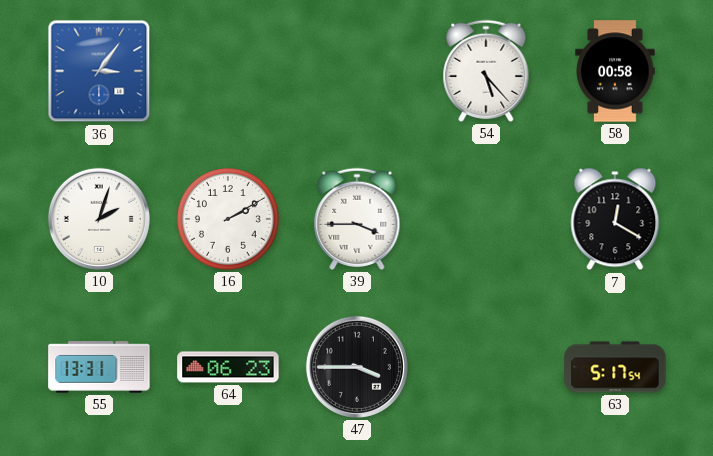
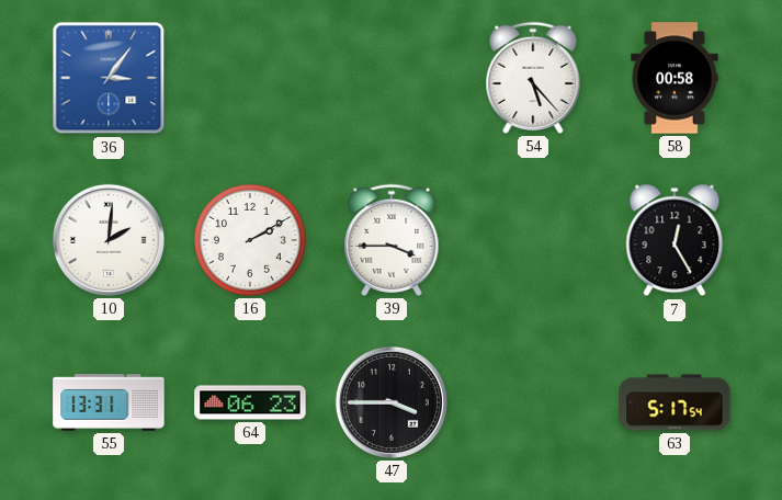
10: 2:03 -> 2:01
7: 12:20 -> 12:25
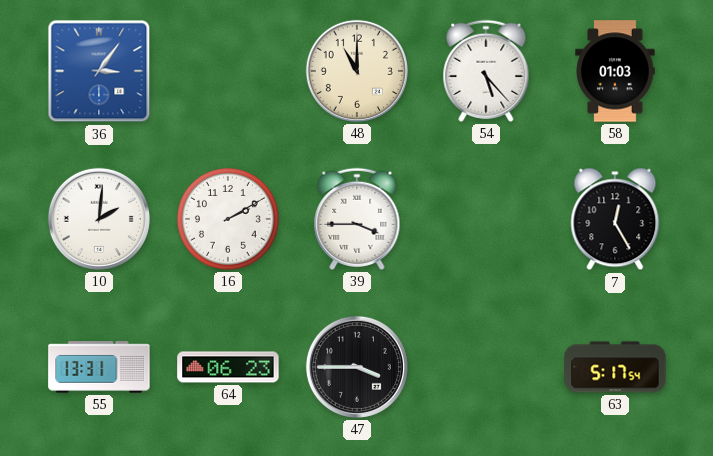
48: none -> 11:00
58: 00:58 -> 01:03
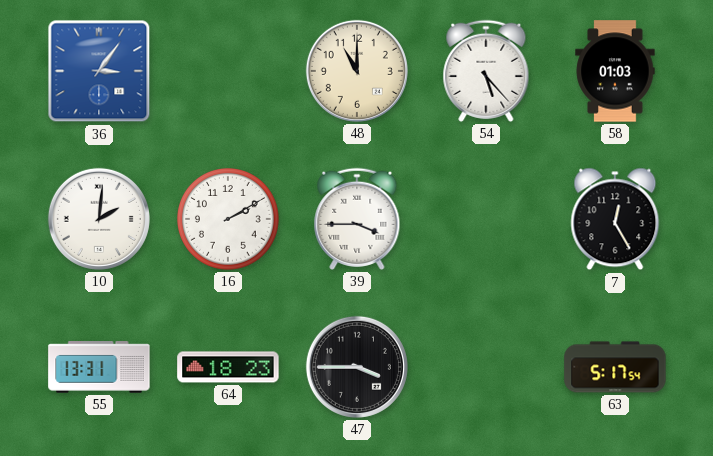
64: 06:23 -> 18:23
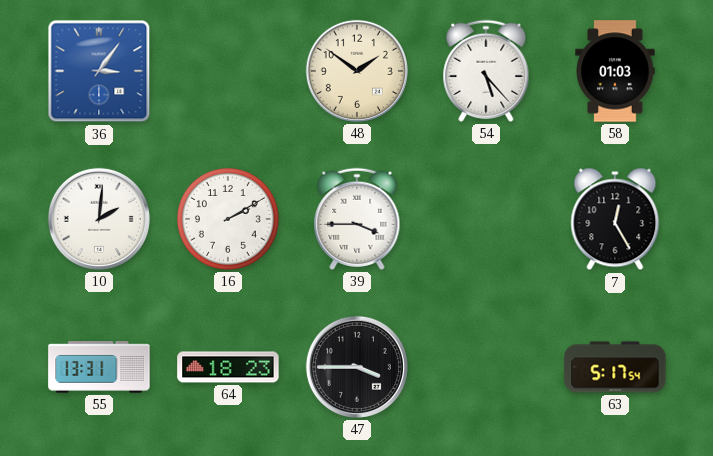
48: 11:00 -> 1:51
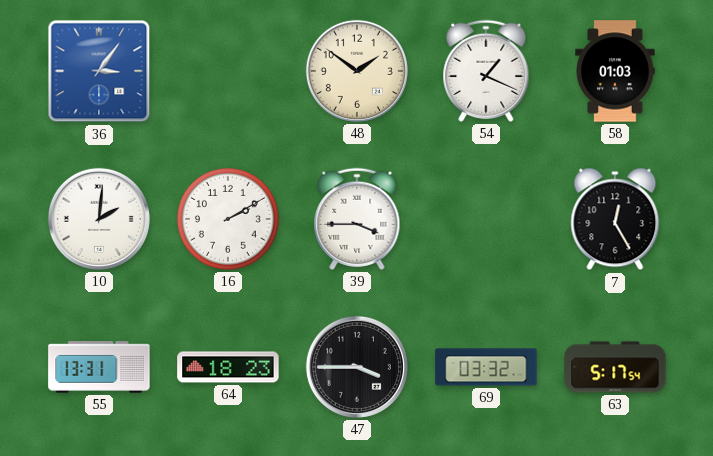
54: 5:23 -> 1:19
69: none -> 03:32
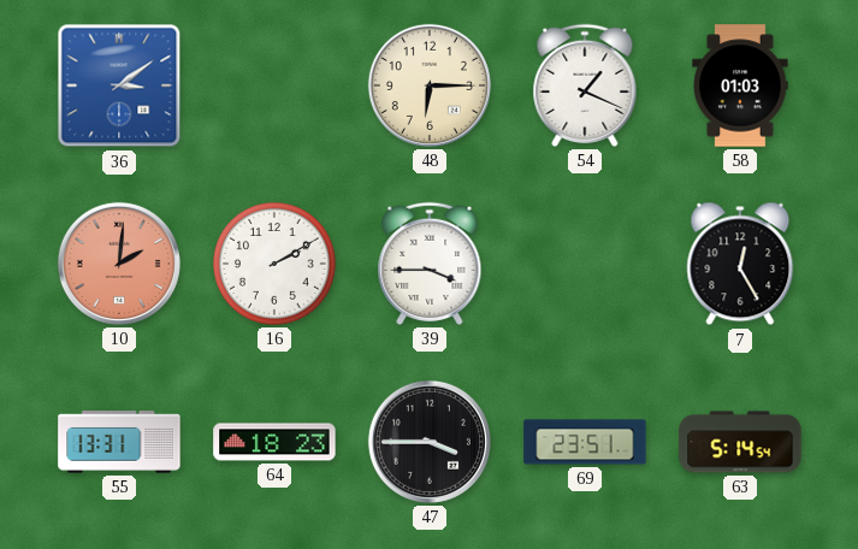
36: 3:06 -> 3:09
48: 1:51 -> 6:15
10 dial: white -> salmon
69: 03:32 -> 23:51
63: 5:17 -> 5:14
